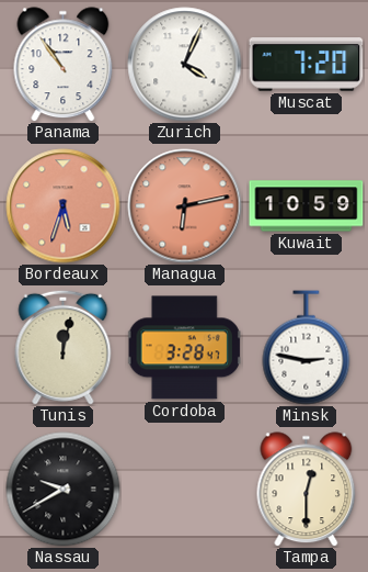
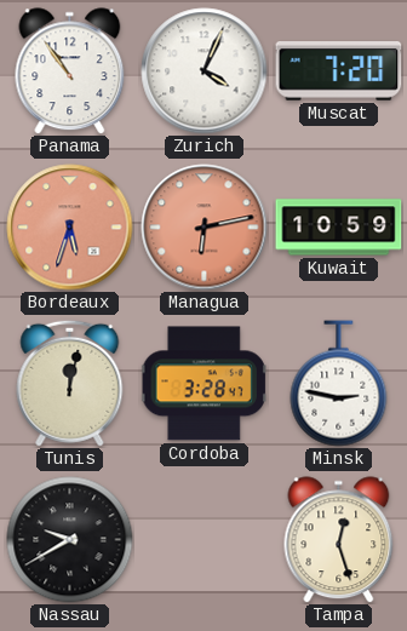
Tampa: 12:30 -> 12:27
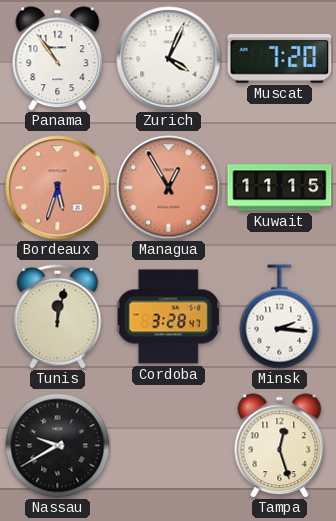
Managua: 6:13 -> 12:55
Kuwait: 10:59 -> 11:15
Minsk: 2:47 -> 2:16
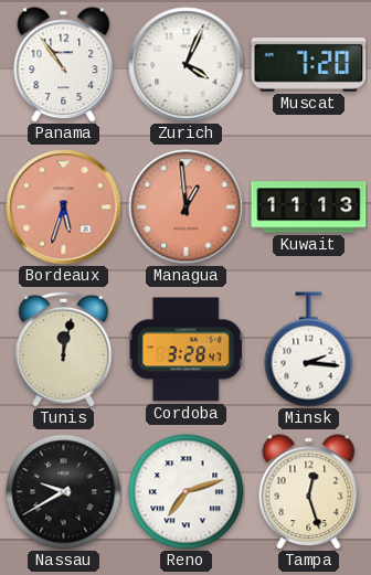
Managua: 12:55 -> 12:59
Kuwait: 11:15 -> 11:13
Reno: none -> 7:12
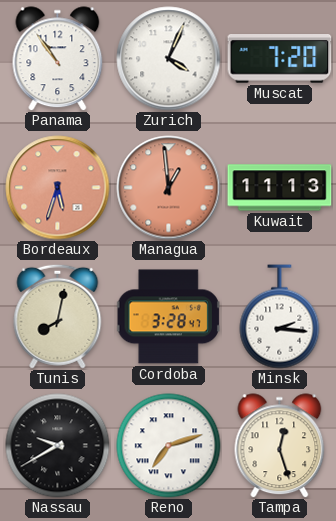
Tunis: 12:02 -> 8:02
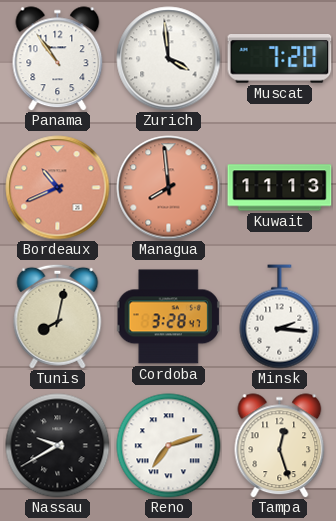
Zurich: 4:04 -> 3:59
Bordeaux: 5:33 -> 10:41
Managua: 12:59 -> 7:59
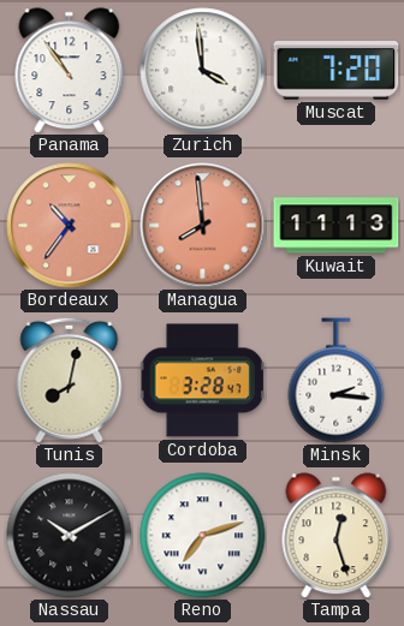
Bordeaux: 10:41 -> 10:36
Nassau: 9:40 -> 10:10
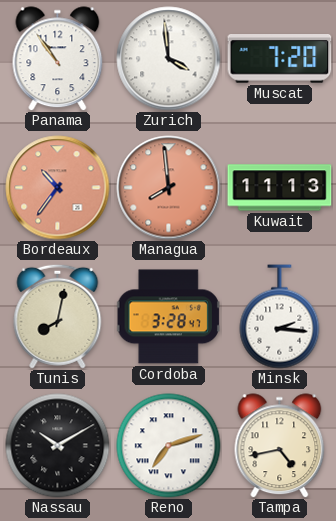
Tampa: 12:27 -> 4:43
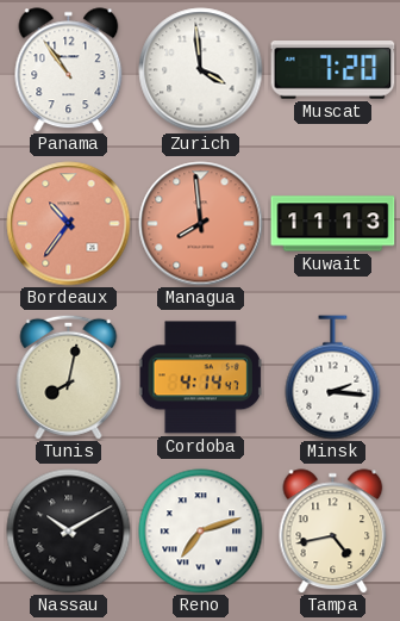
Cordoba: 3:28 -> 4:14
